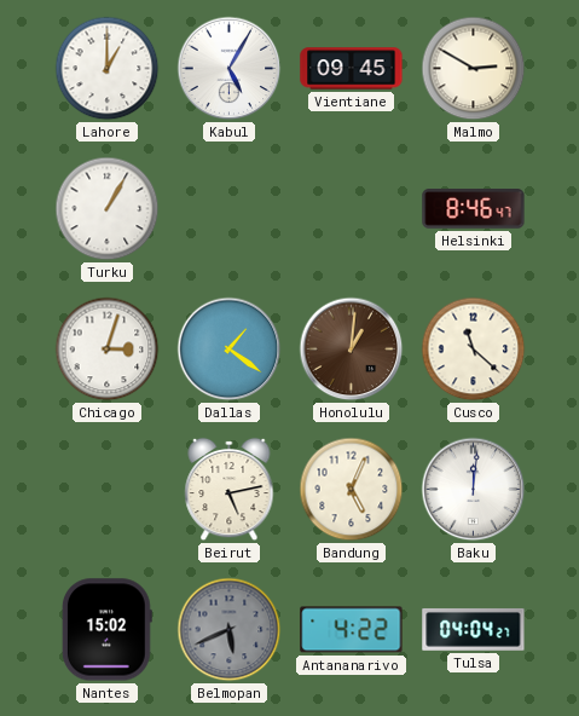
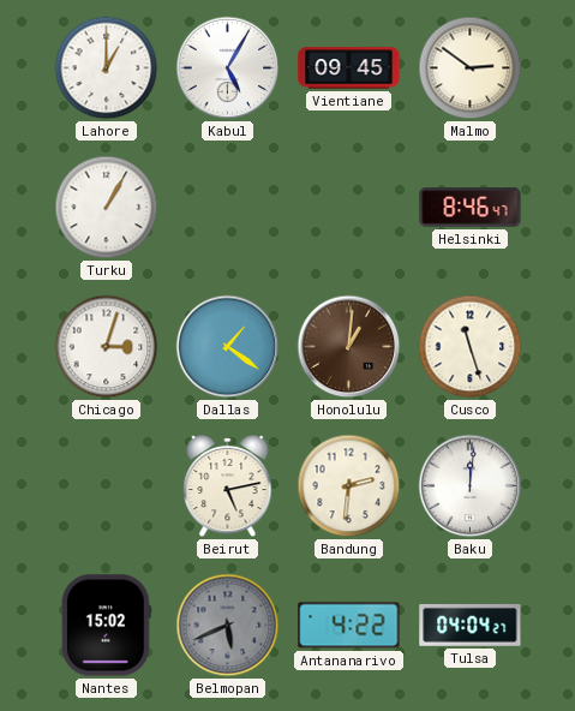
Malmo: 2:50 -> 2:51
Cusco: 11:22 -> 11:27
Bandung: 5:04 -> 2:31
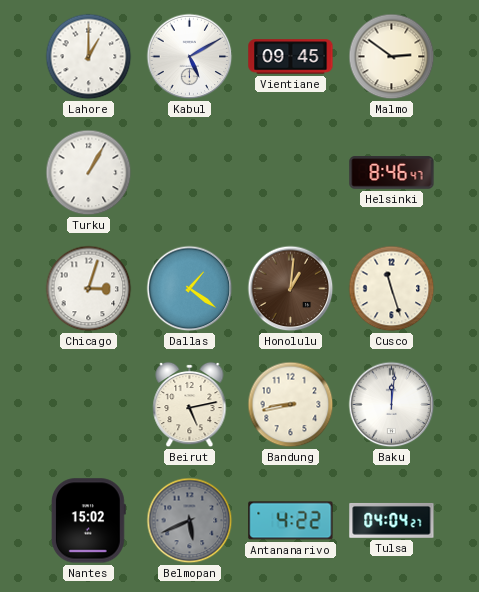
Kabul: 5:05 -> 5:10
Bandung: 2:31 -> 8:43
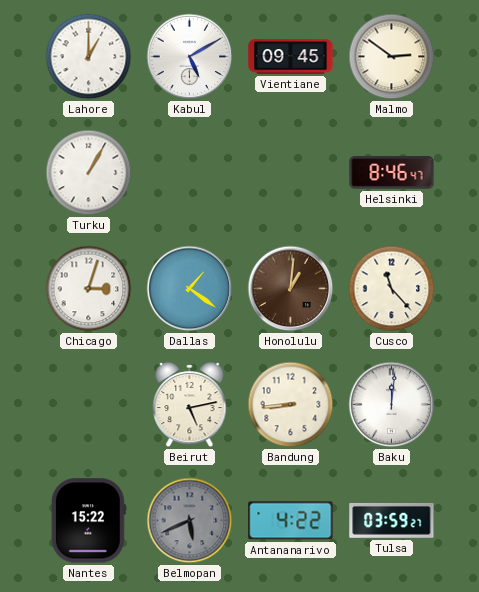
Cusco: 11:27 -> 11:23
Bandung: 8:43 -> 8:44
Nantes: 15:02 -> 15:22
Tulsa: 04:04 -> 03:59
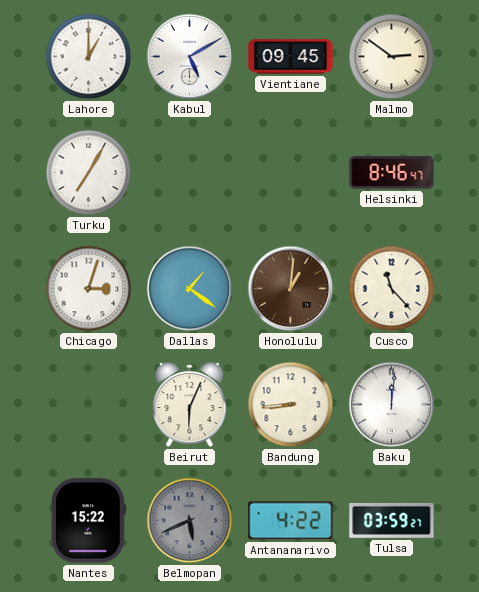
Turku: 1:05 -> 7:05
Beirut: 5:13 -> 6:04
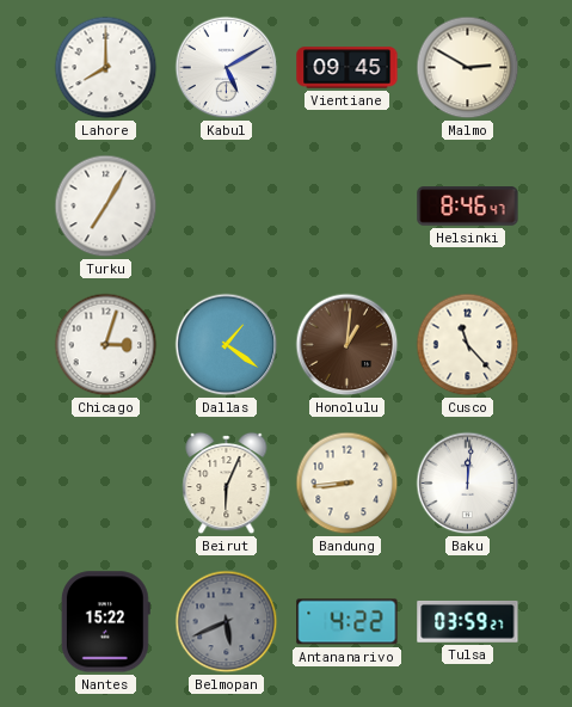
Lahore: 1:00 -> 8:00
Malmo: 2:51 -> 2:50
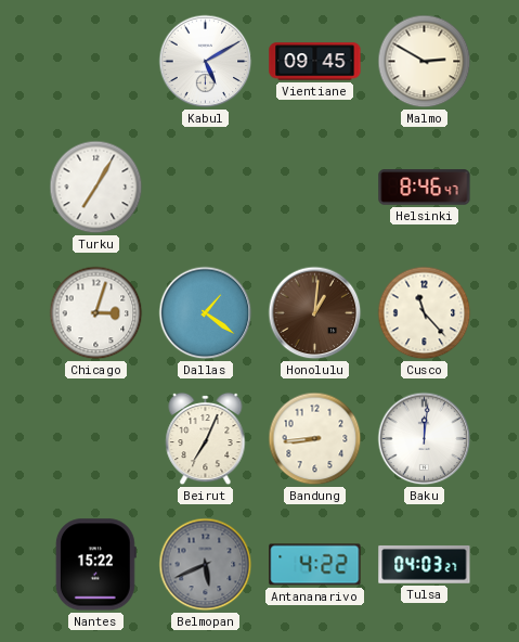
Lahore: 8:00 -> none
Beirut: 6:04 -> 7:04
Tulsa: 03:59 -> 04:03
